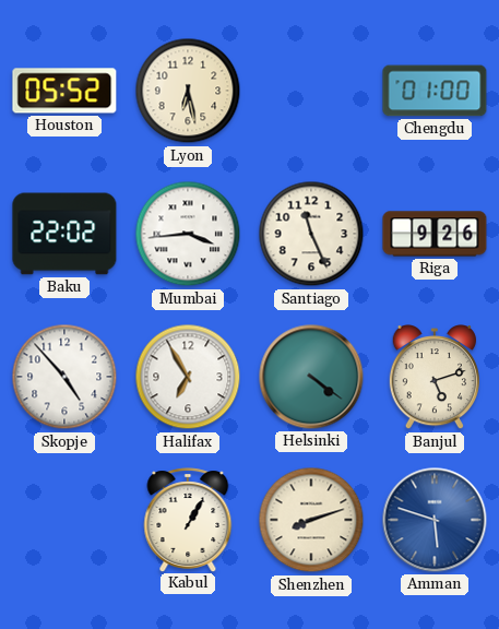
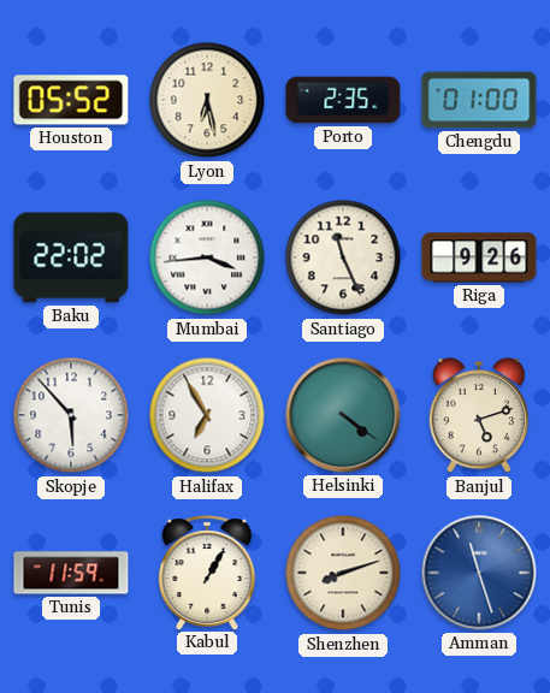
Porto: none -> 2:35
Skopje: 4:53 -> 5:53
Tunis: none -> 11:59
Amman: 5:48 -> 11:27
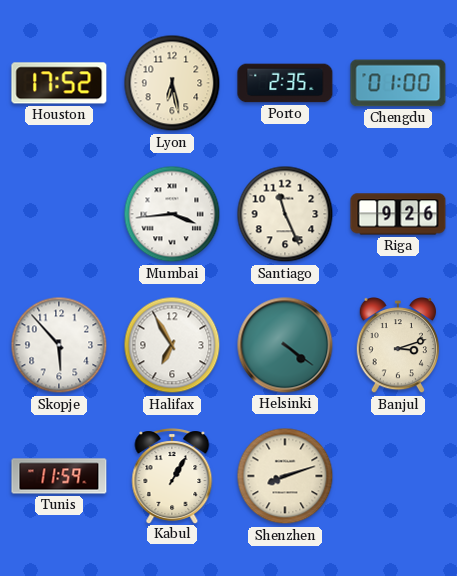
Houston: 05:52 -> 17:52
Baku: 22:02 -> none
Banjul: 5:12 -> 3:12
Amman: 11:27 -> none
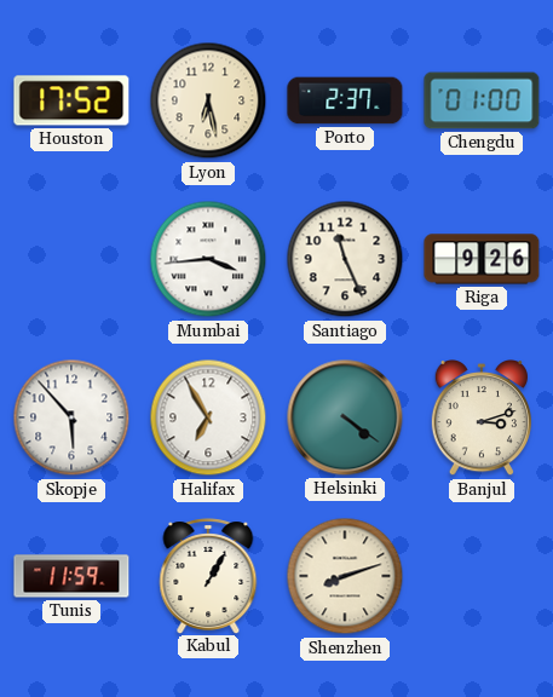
Porto: 2:35 -> 2:37
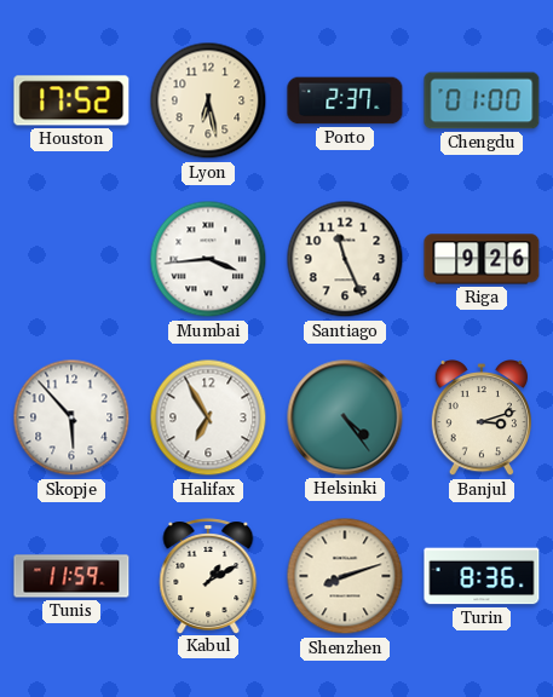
Helsinki: 4:21 -> 4:24
Kabul: 1:05 -> 1:10
Turin: none -> 8:36
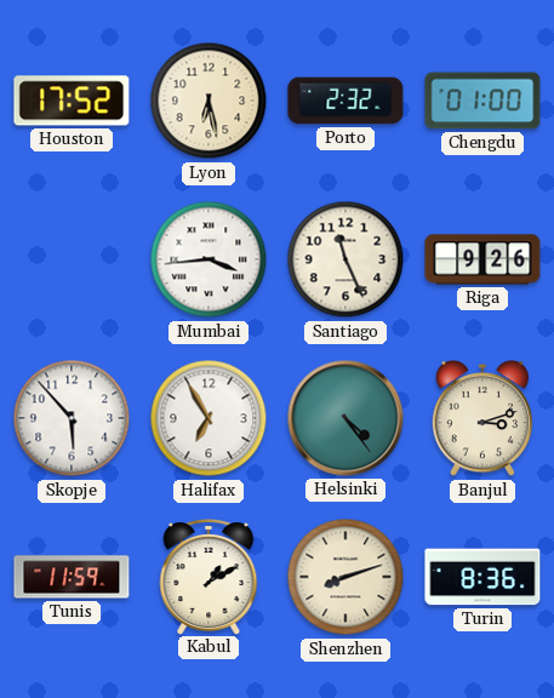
Porto: 2:37 -> 2:32
